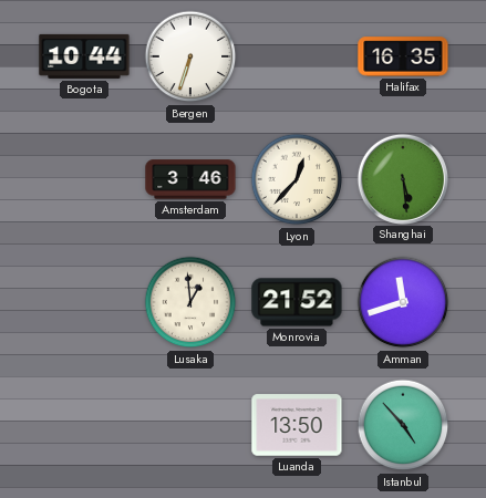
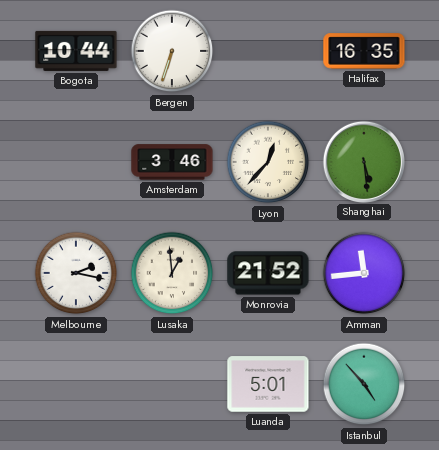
Melbourne: none -> 2:17
Amman: 11:42 -> 11:44
Luanda: 13:50 -> 5:01
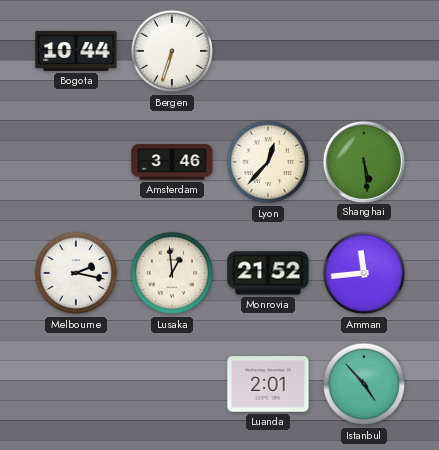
Halifax: 16:35 -> none
Luanda: 5:01 -> 2:01
